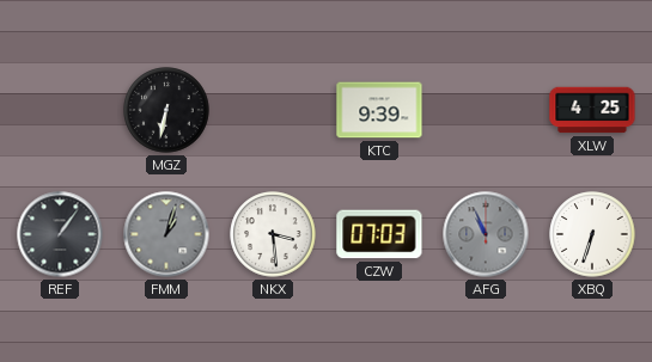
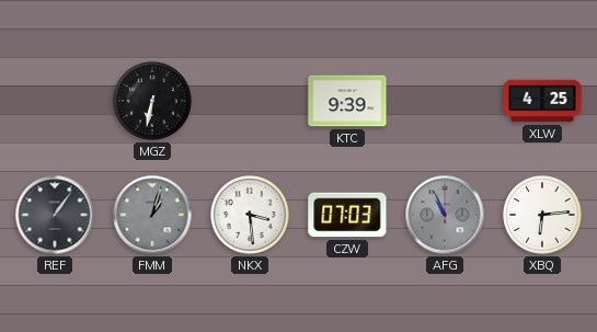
XBQ: 6:33 -> 6:14
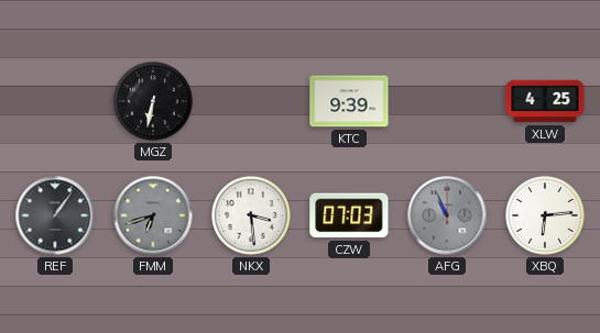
FMM: 1:03 -> 6:42
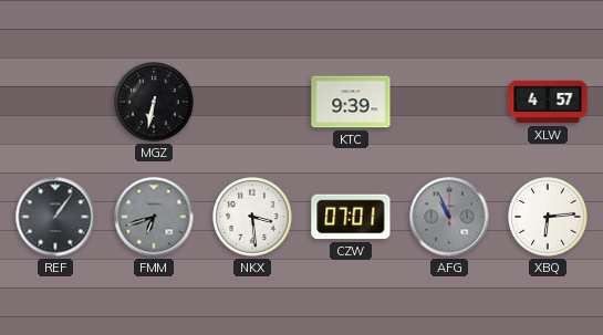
XLW: 4:25 -> 4:57
CZW: 07:03 -> 07:01
